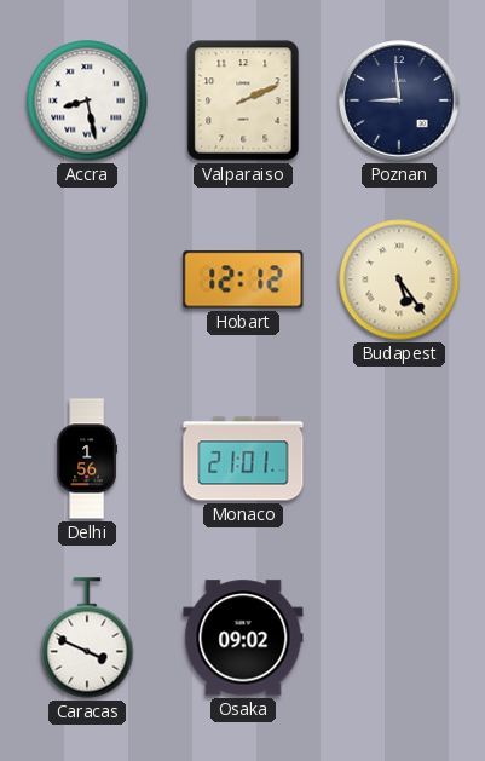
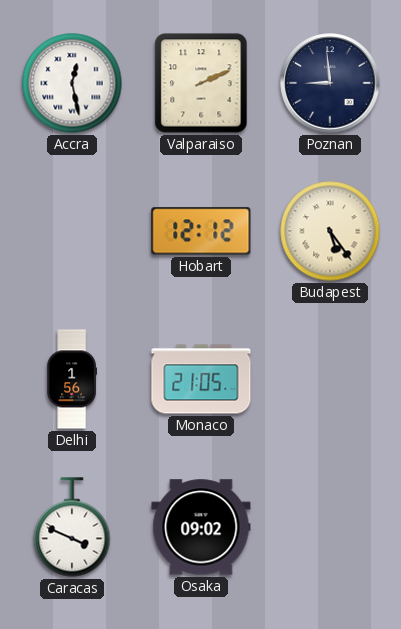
Accra: 8:28 -> 12:28
Monaco: 21:01 -> 21:05
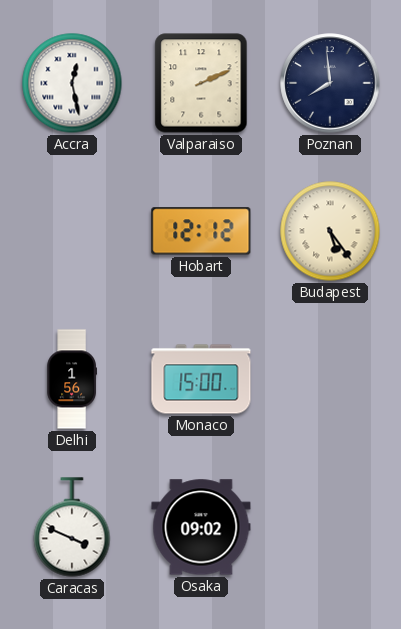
Poznan: 8:59 -> 7:59
Monaco: 21:05 -> 15:00
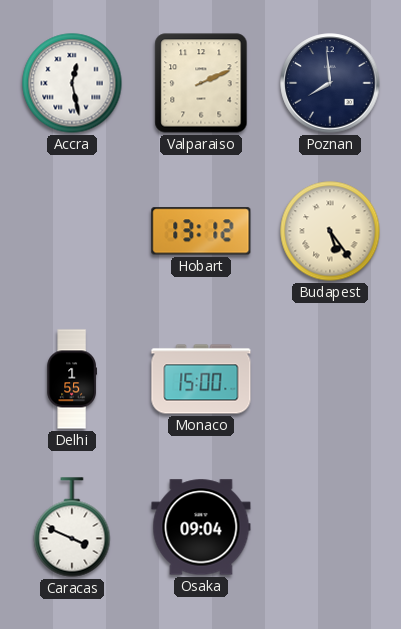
Hobart: 12:12 -> 13:12
Delhi: 1:56 -> 1:55
Osaka: 09:02 -> 09:04
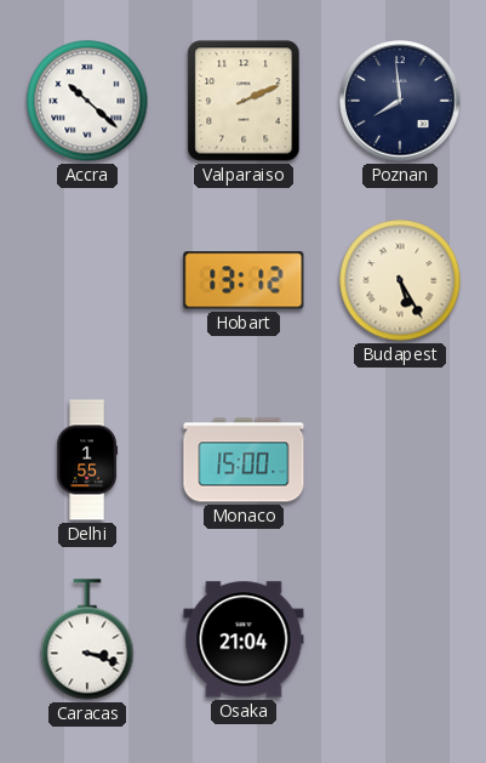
Accra: 12:28 -> 10:22
Budapest: 5:24 -> 5:25
Caracas: 3:49 -> 3:18
Osaka: 09:04 -> 21:04
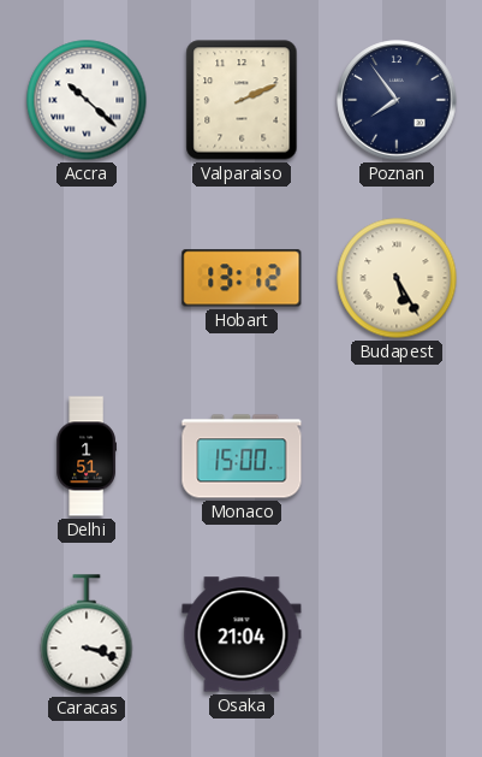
Poznan: 7:59 -> 7:54
Delhi: 1:55 -> 1:51
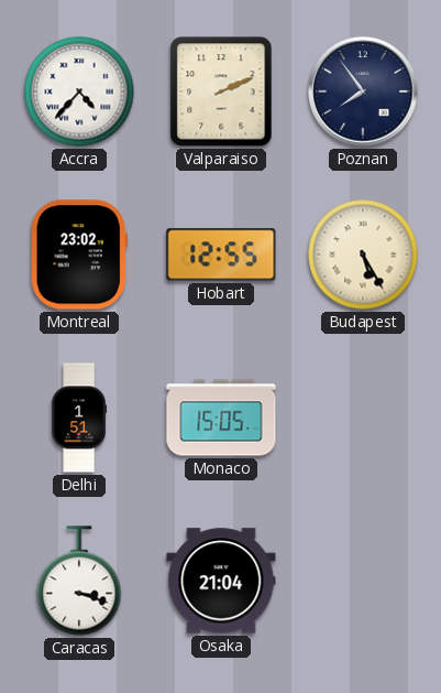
Accra: 10:22 -> 4:37
Montreal: none -> 23:02
Hobart: 13:12 -> 12:55
Monaco: 15:00 -> 15:05
